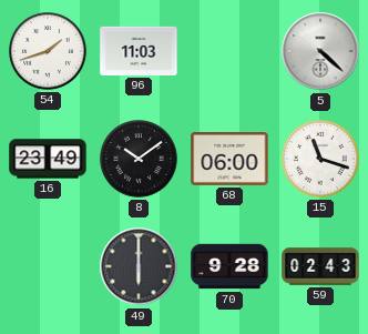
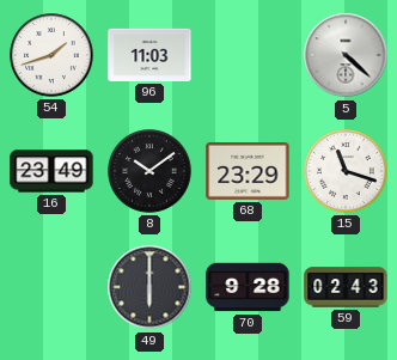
68: 06:00 -> 23:29
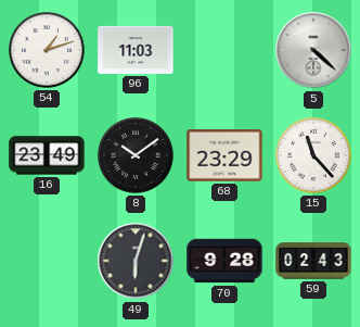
54: 1:42 -> 1:12
15: 11:18 -> 11:23
49: 6:00 -> 6:03
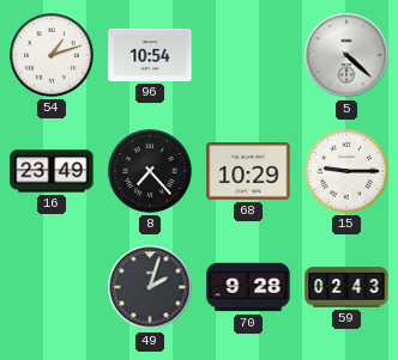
96: 11:03 -> 10:54
8: 10:09 -> 7:23
68: 23:29 -> 10:29
15: 11:23 -> 9:15
49: 6:03 -> 2:03
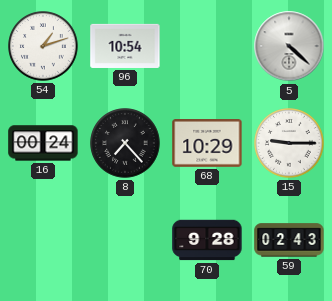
16: 23:49 -> 00:24
49: 2:03 -> none
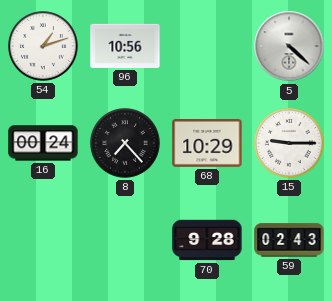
96: 10:54 -> 10:56
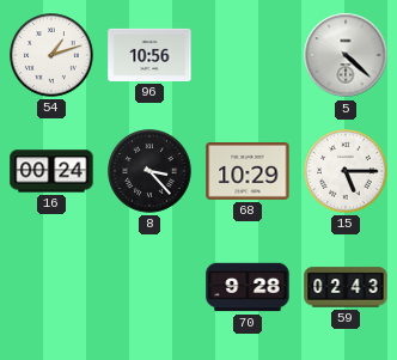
8: 7:23 -> 3:23
15: 9:15 -> 5:15
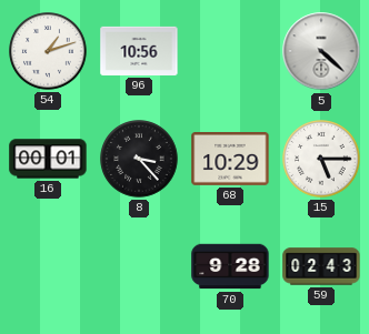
16: 00:24 -> 00:01
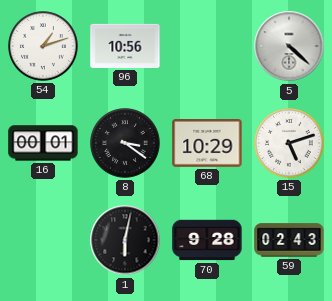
8: 3:23 -> 3:21
15: 5:15 -> 5:12
1: none -> 6:02
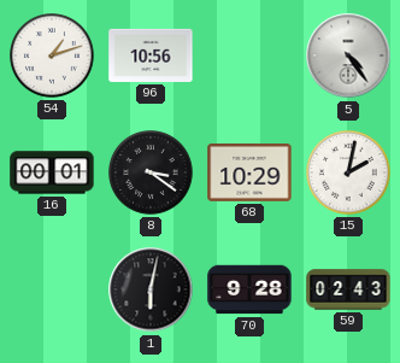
5: 4:22 -> 4:24
15: 5:12 -> 2:02
